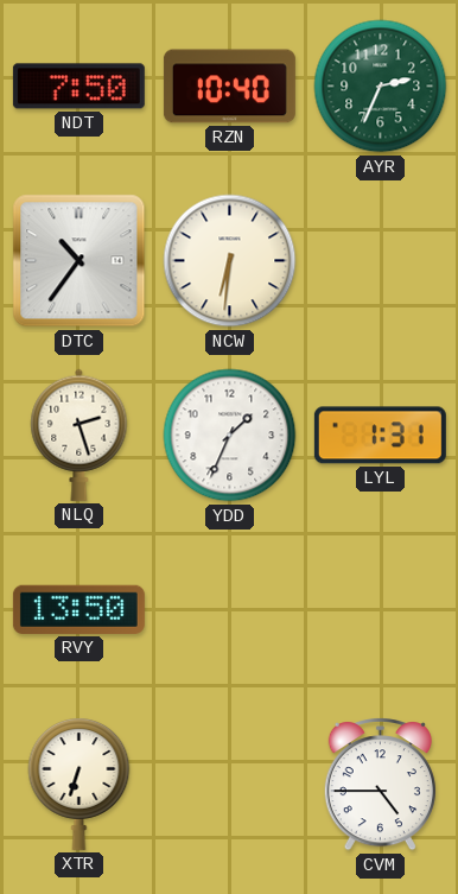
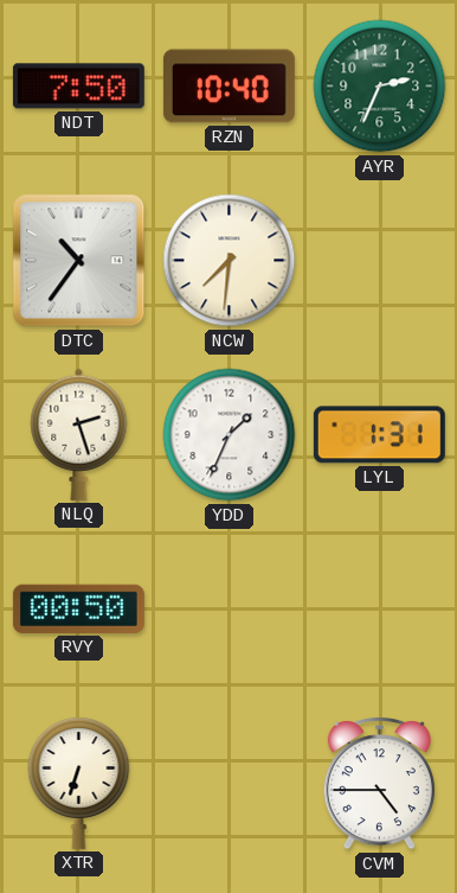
NCW: 6:31 -> 7:31
RVY: 13:50 -> 00:50
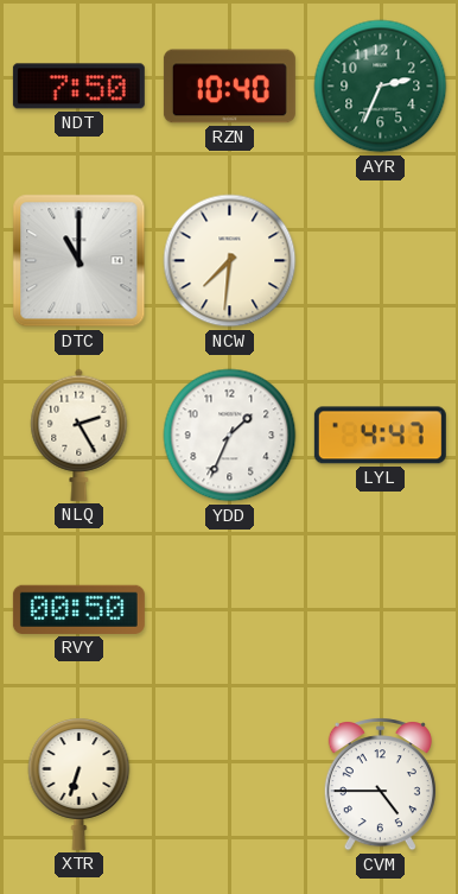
DTC: 10:36 -> 11:00
NLQ: 2:27 -> 2:25
LYL: 1:31 -> 4:47
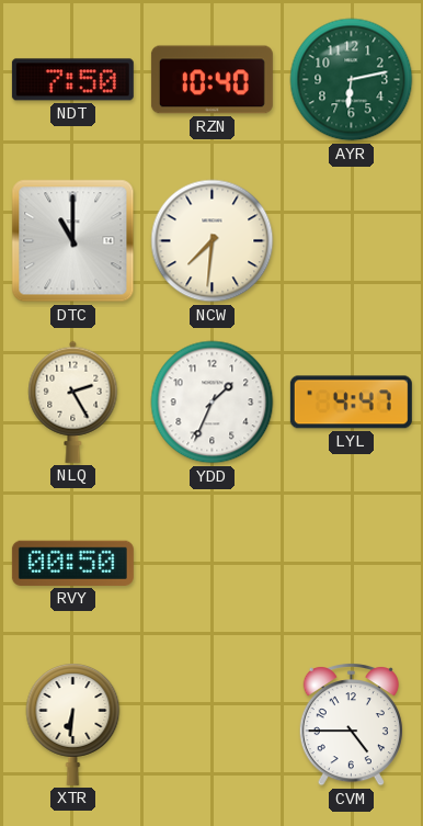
AYR: 2:34 -> 6:13
XTR: 6:33 -> 6:31
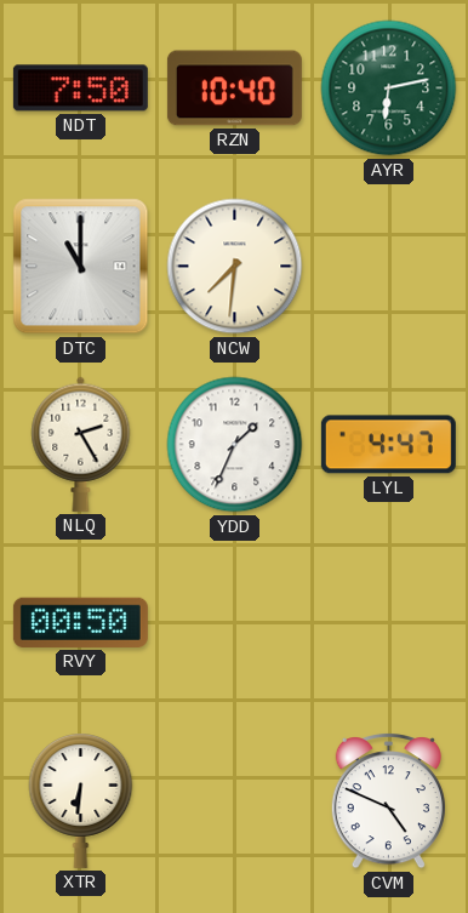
CVM: 4:45 -> 4:49
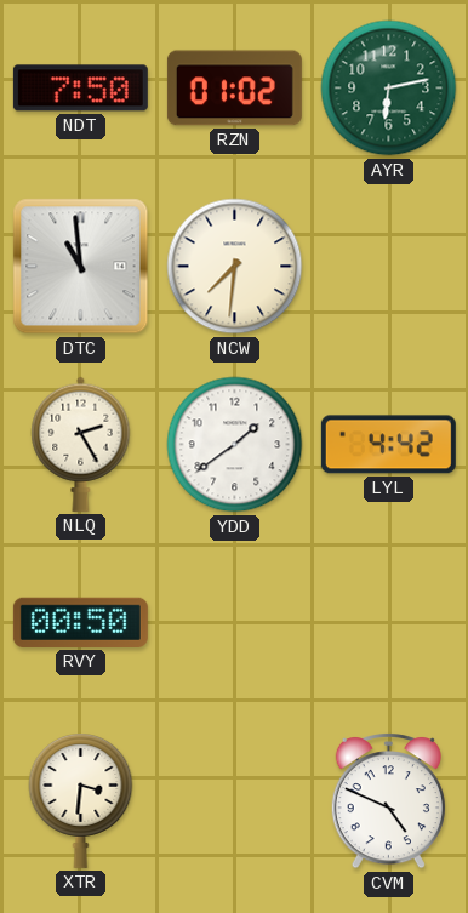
RZN: 10:40 -> 01:02
DTC: 11:00 -> 10:59
YDD: 1:34 -> 1:39
LYL: 4:47 -> 4:42
XTR: 6:31 -> 3:31
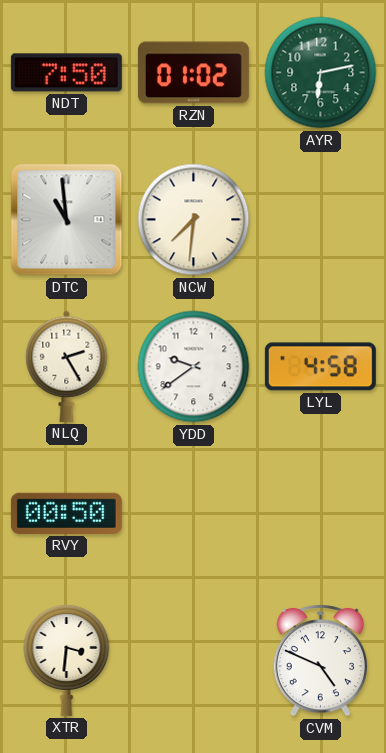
YDD: 1:39 -> 9:39
LYL: 4:42 -> 4:58
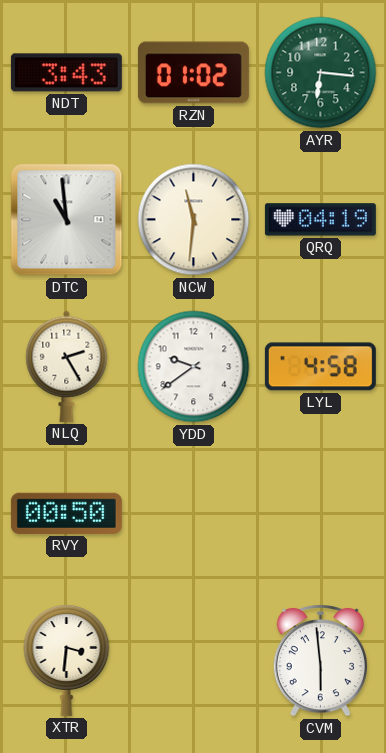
NDT: 7:50 -> 3:43
AYR: 6:13 -> 6:16
NCW: 7:31 -> 11:31
QRQ: none -> 04:19
CVM: 4:49 -> 5:59
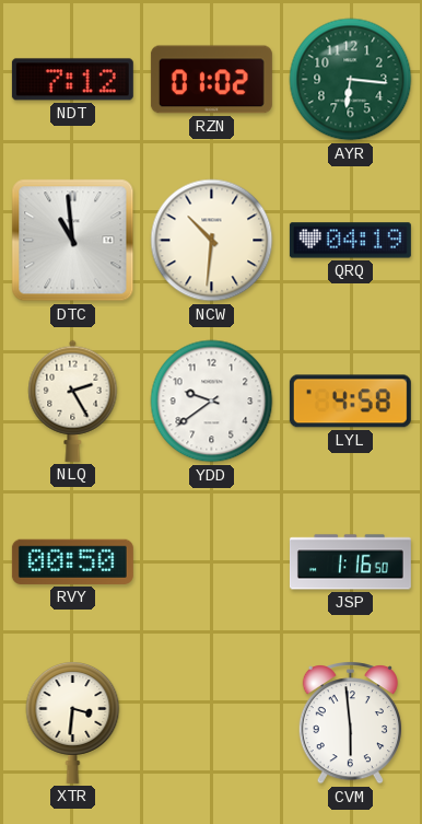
NDT: 3:43 -> 7:12
NCW: 11:31 -> 10:31
JSP: none -> 1:16
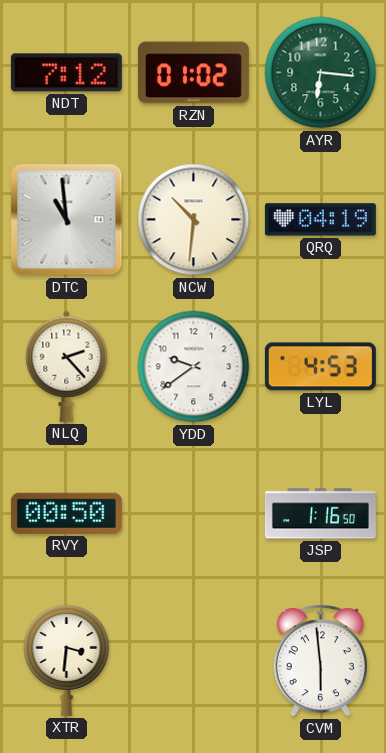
NLQ: 2:25 -> 2:23
LYL: 4:58 -> 4:53
